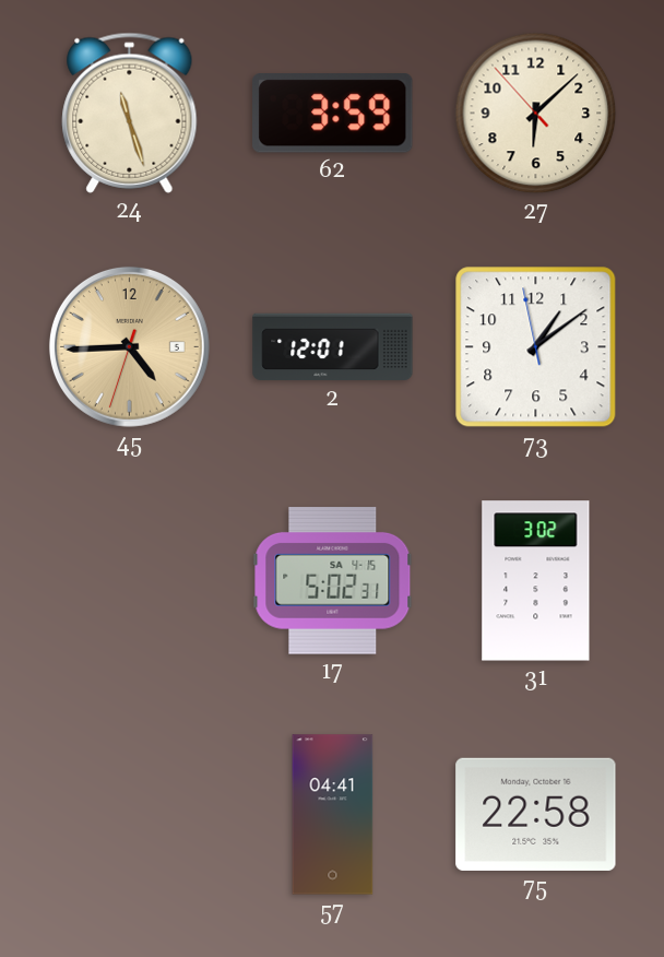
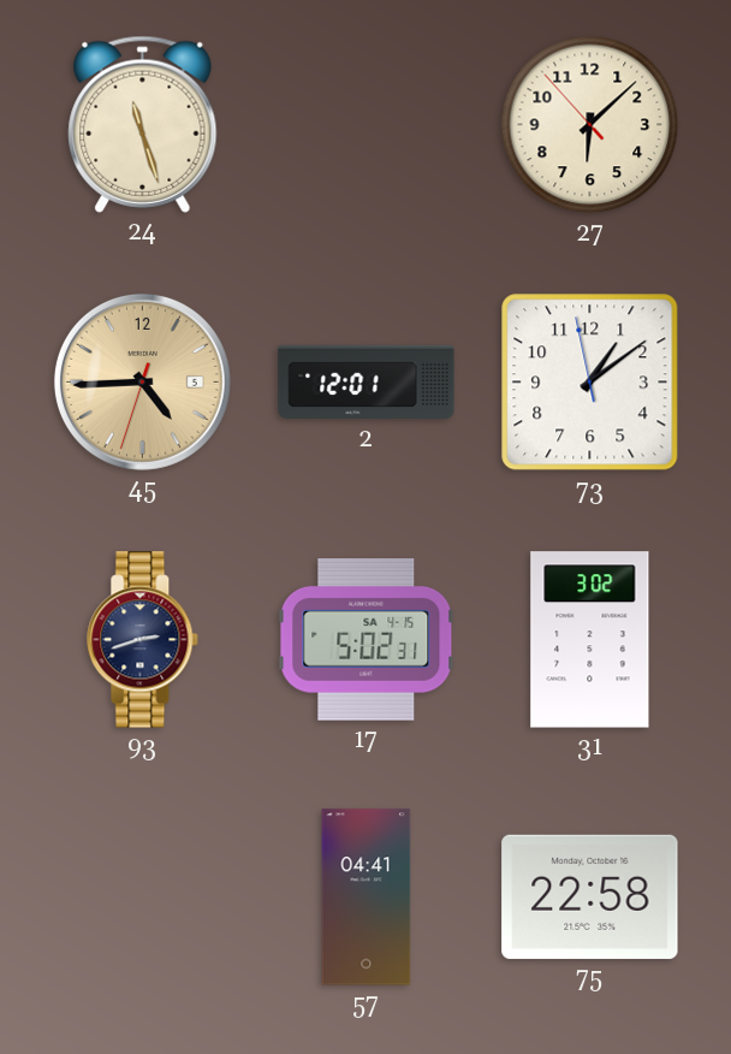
62: 3:59 -> none
93: none -> 2:42
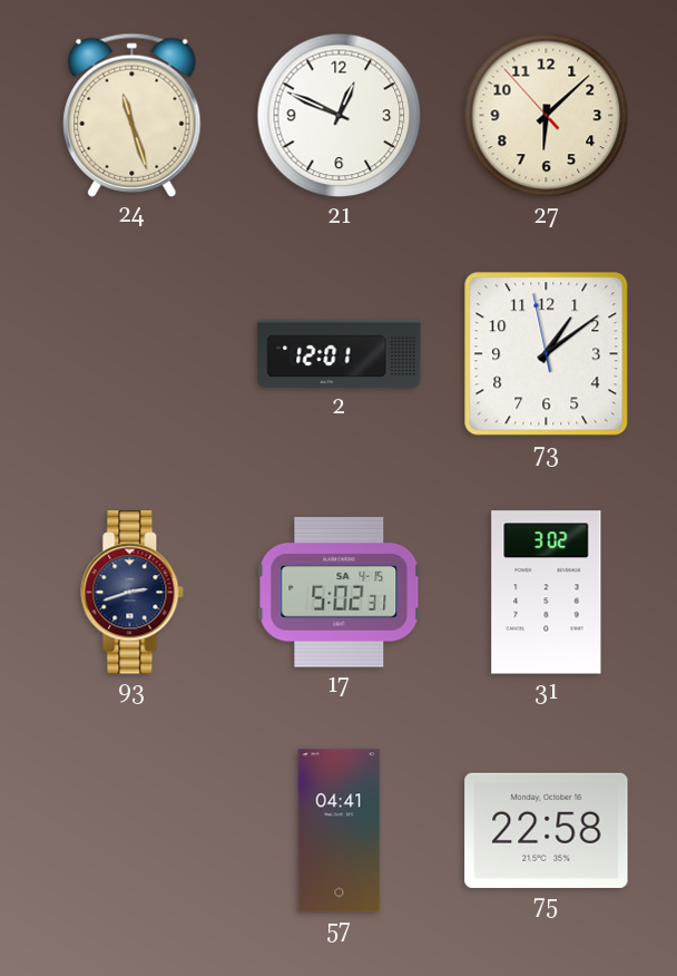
21: none -> 12:49
45: 4:44 -> none
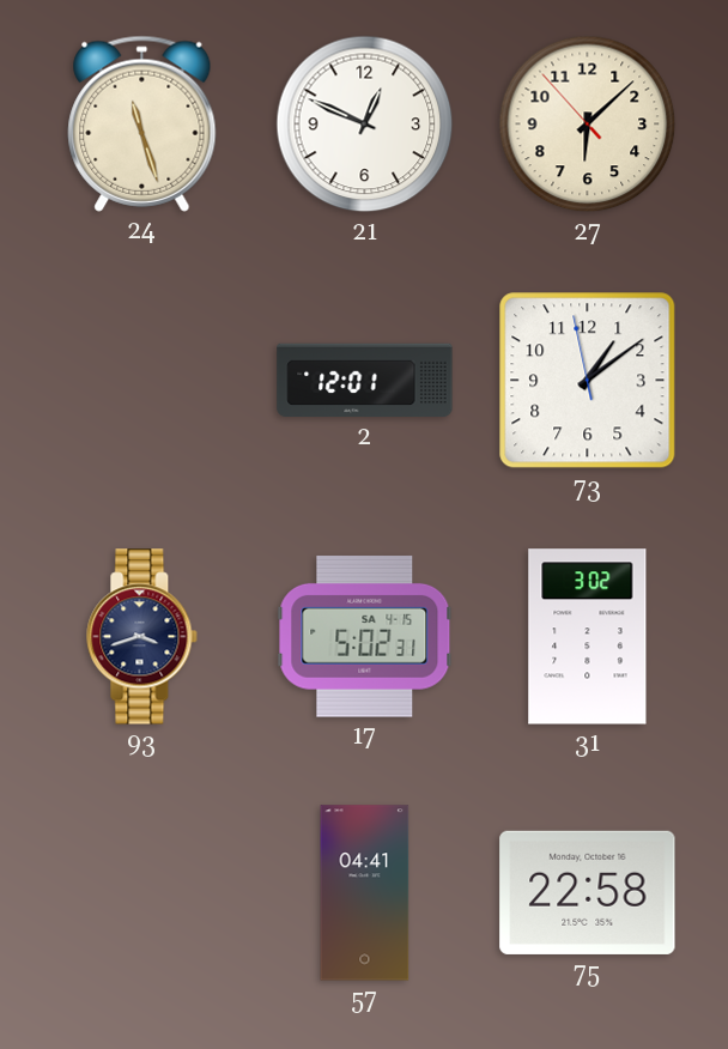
93: 2:42 -> 3:42
